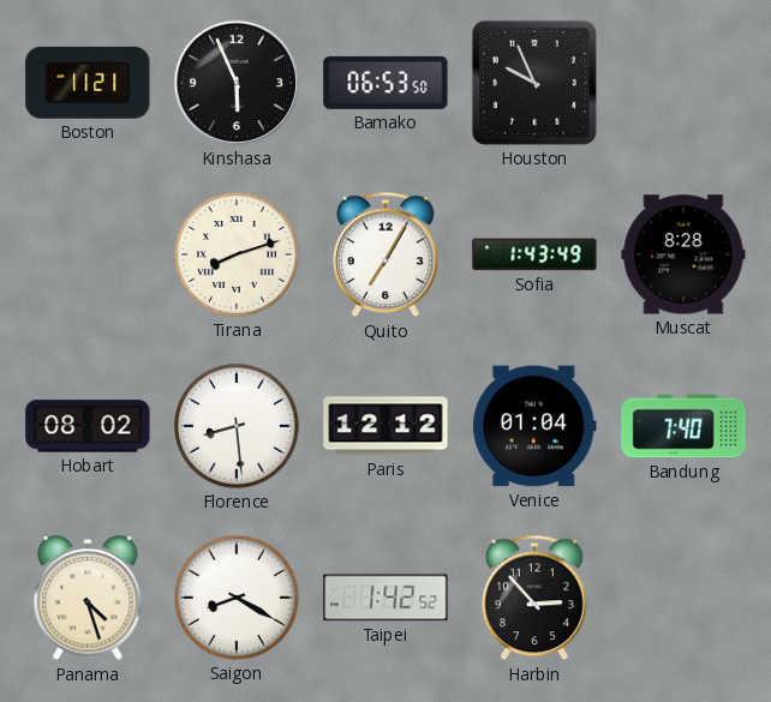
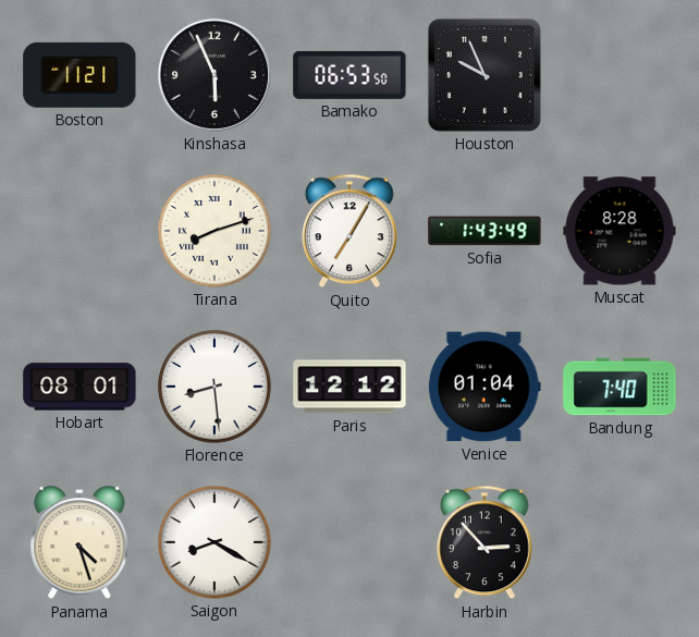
Hobart: 08:02 -> 08:01
Taipei: 1:42 -> none
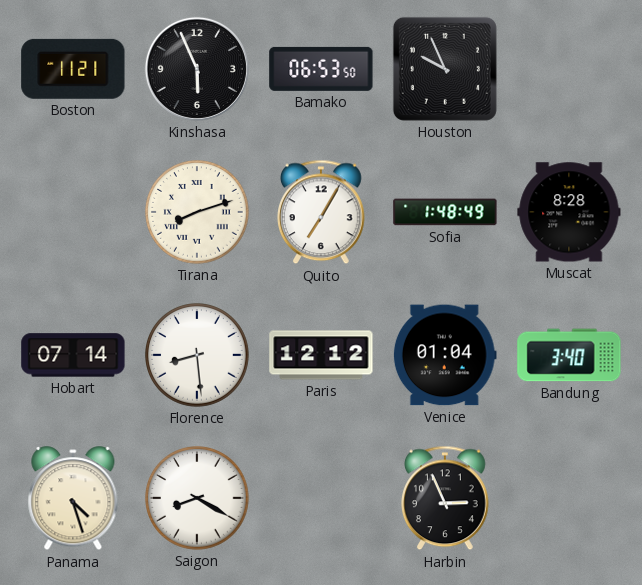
Sofia: 1:43 -> 1:48
Hobart: 08:01 -> 07:14
Bandung: 7:40 -> 3:40
Harbin: 2:53 -> 2:56
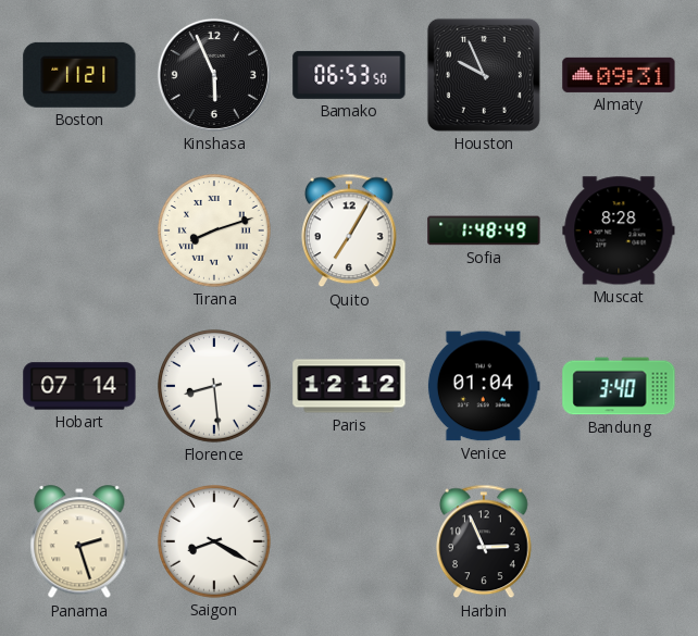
Almaty: none -> 09:31
Panama: 4:27 -> 2:27
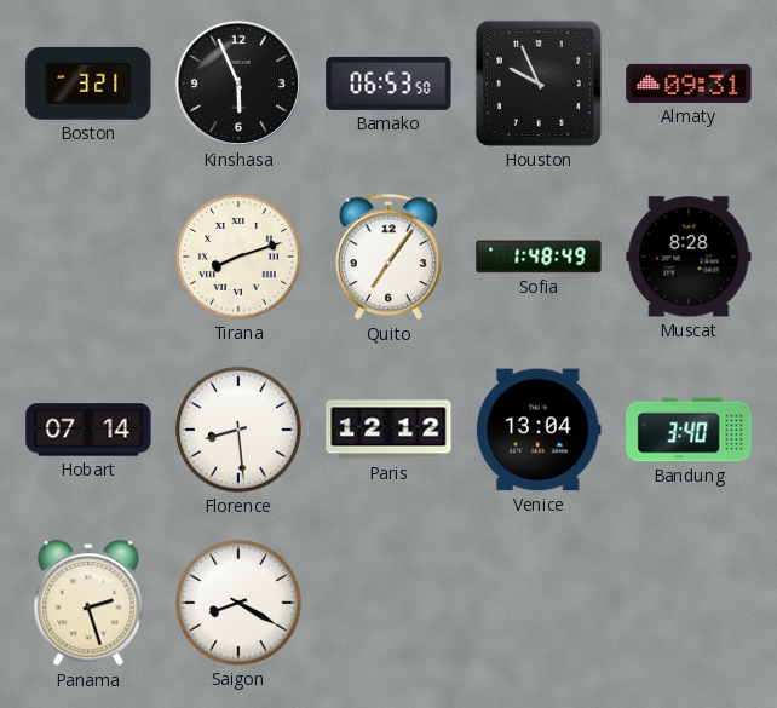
Boston: 11:21 -> 3:21
Quito: 7:05 -> 7:06
Venice: 01:04 -> 13:04
Harbin: 2:56 -> none
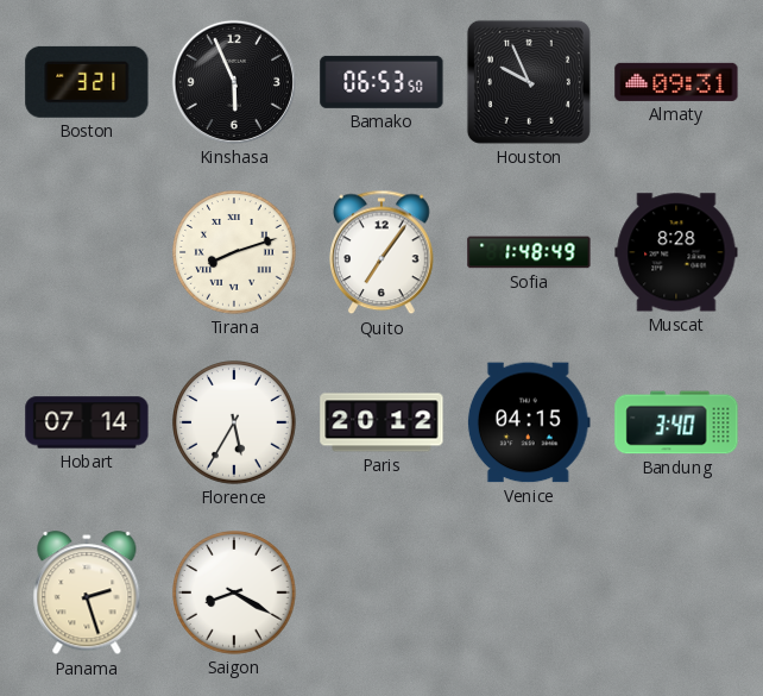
Florence: 8:29 -> 5:35
Paris: 12:12 -> 20:12
Venice: 13:04 -> 04:15
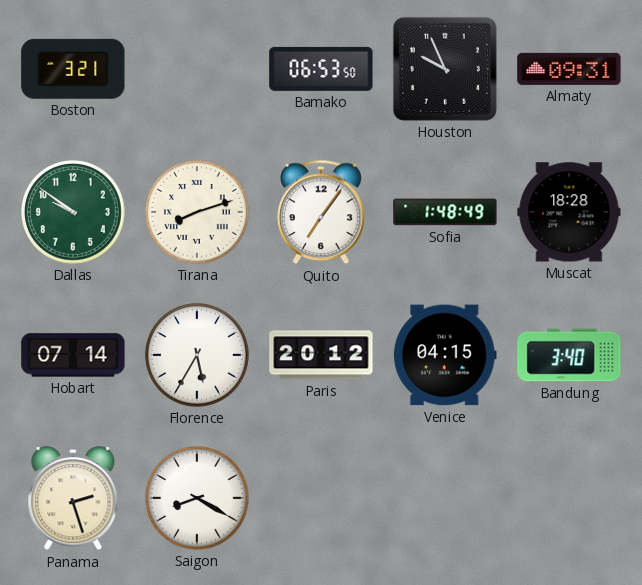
Kinshasa: 5:56 -> none
Dallas: none -> 9:51
Muscat: 8:28 -> 18:28
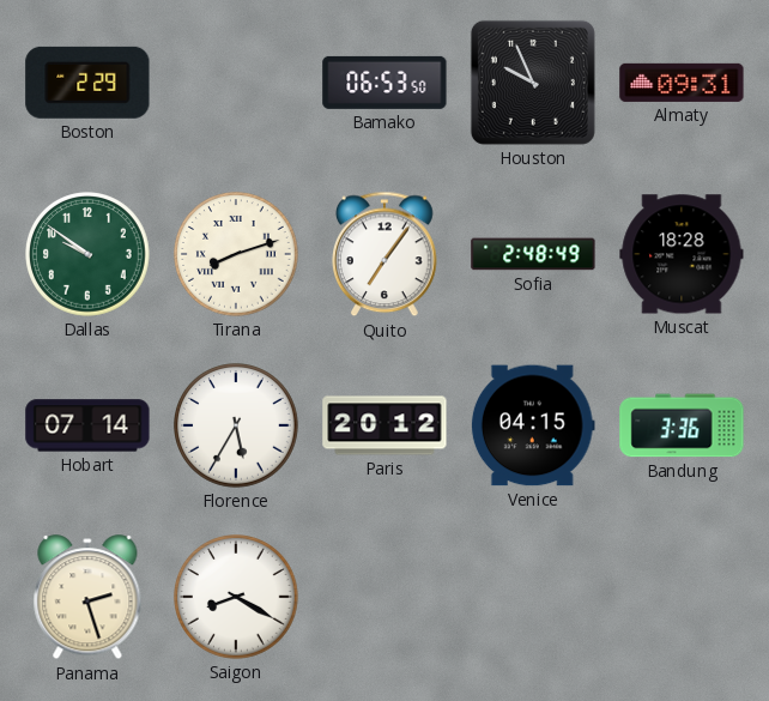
Boston: 3:21 -> 2:29
Sofia: 1:48 -> 2:48
Bandung: 3:40 -> 3:36
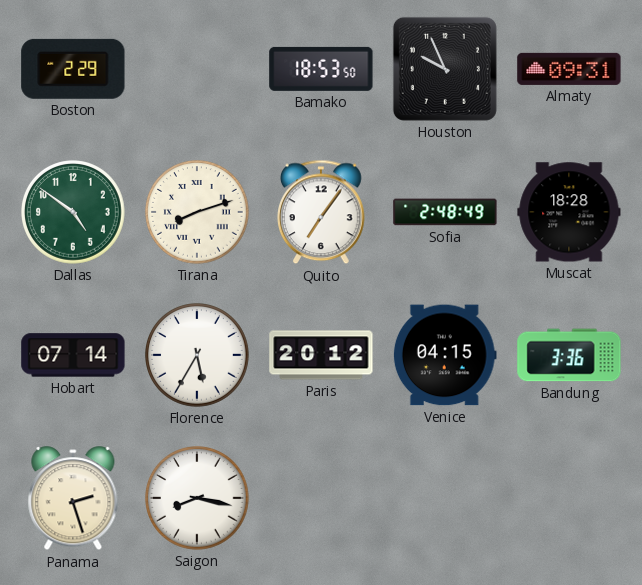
Bamako: 06:53 -> 18:53
Dallas: 9:51 -> 4:51
Saigon: 8:20 -> 8:17
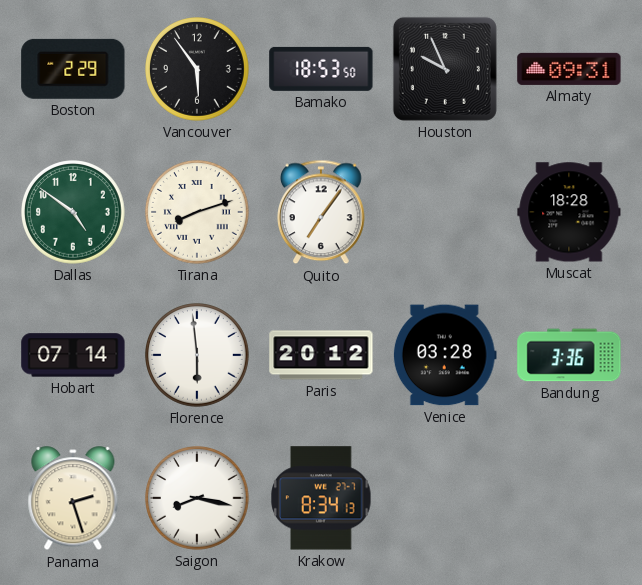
Vancouver: none -> 5:54
Sofia: 2:48 -> none
Florence: 5:35 -> 5:59
Venice: 04:15 -> 03:28
Krakow: none -> 8:34
